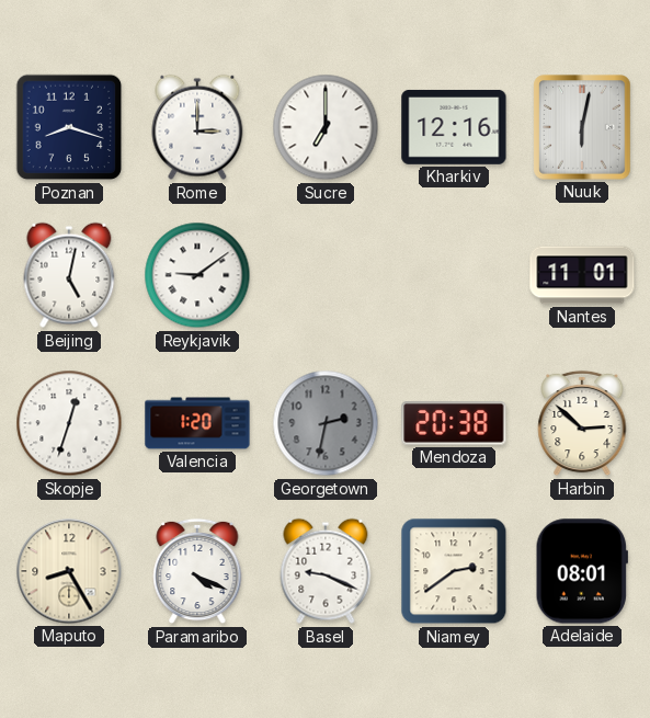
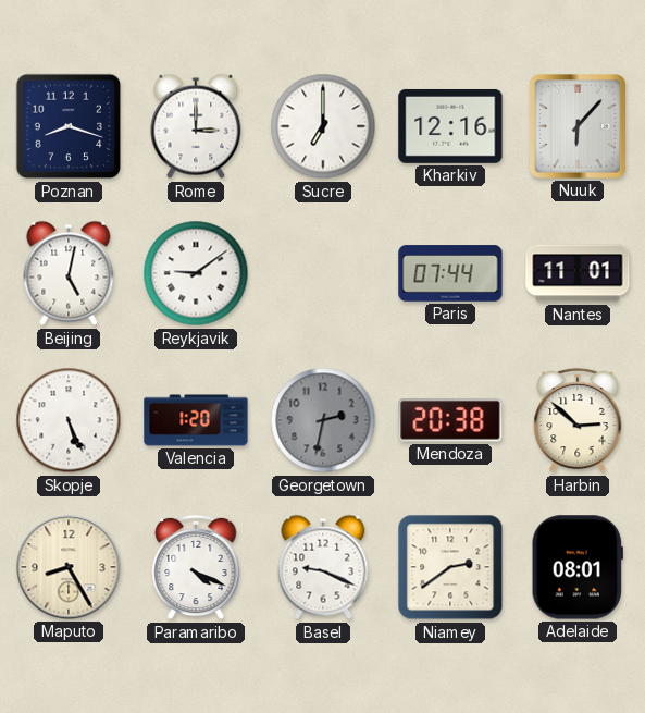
Nuuk: 6:02 -> 6:07
Paris: none -> 07:44
Skopje: 12:33 -> 5:26
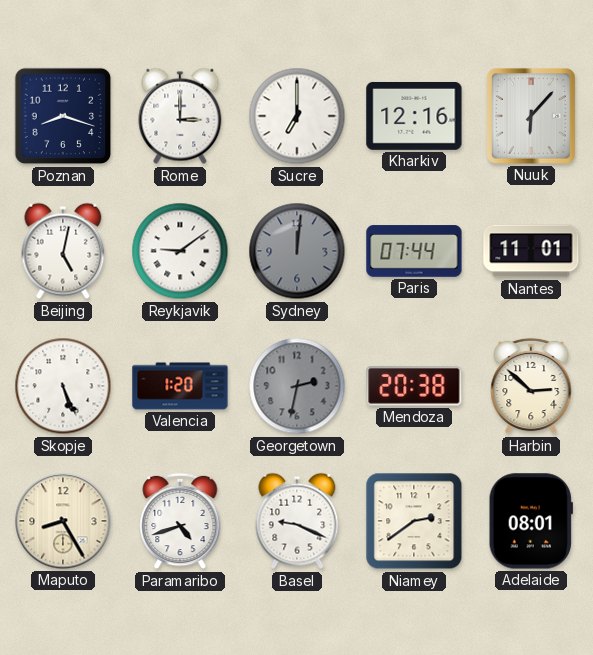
Sydney: none -> 12:01
Paramaribo: 4:19 -> 4:42
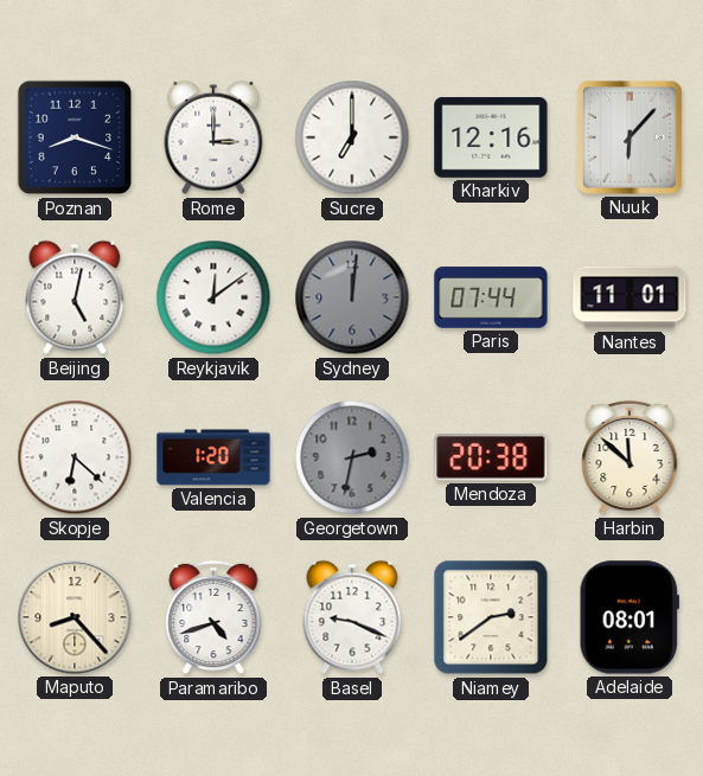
Reykjavik: 9:09 -> 12:09
Skopje: 5:26 -> 6:22
Harbin: 2:52 -> 11:52
Maputo: 8:25 -> 8:23
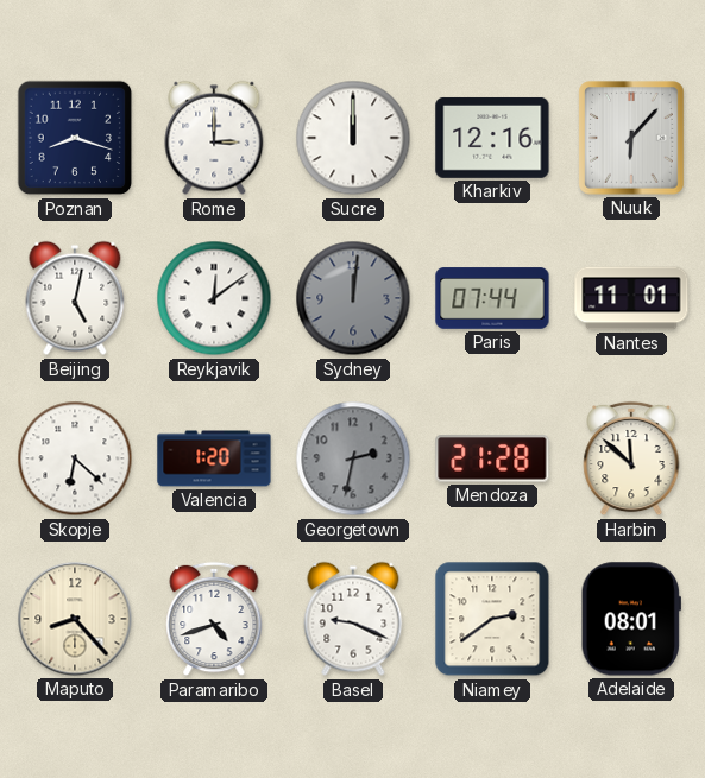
Sucre: 7:00 -> 12:00
Mendoza: 20:38 -> 21:28
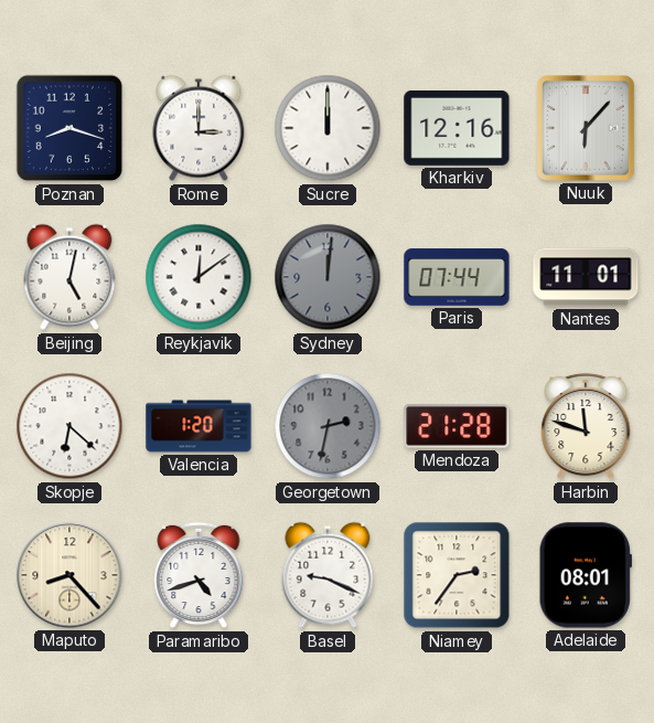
Harbin: 11:52 -> 11:48
Niamey: 2:39 -> 2:36
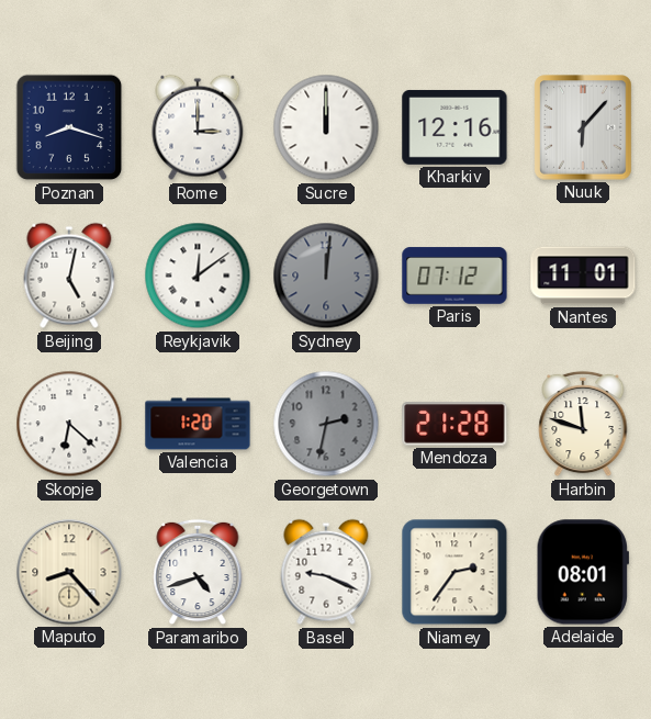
Paris: 07:44 -> 07:12
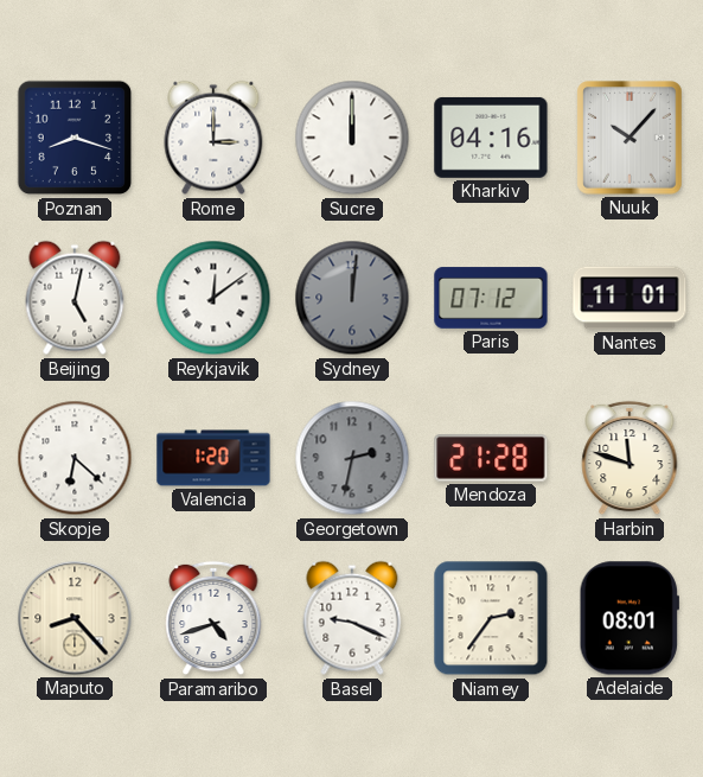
Kharkiv: 12:16 -> 04:16
Nuuk: 6:07 -> 10:07
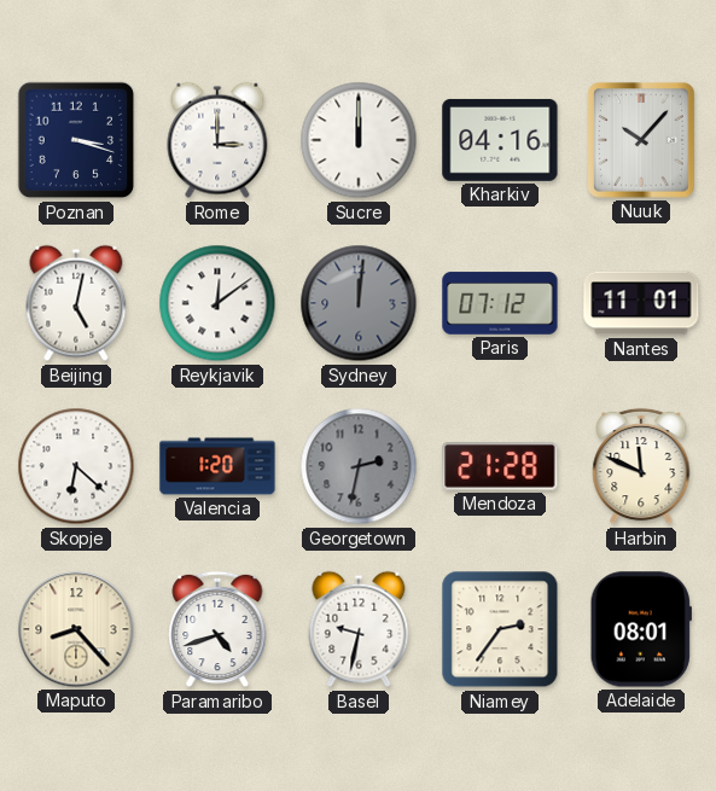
Poznan: 8:18 -> 3:18
Harbin: 11:48 -> 11:49
Basel: 9:19 -> 9:32
